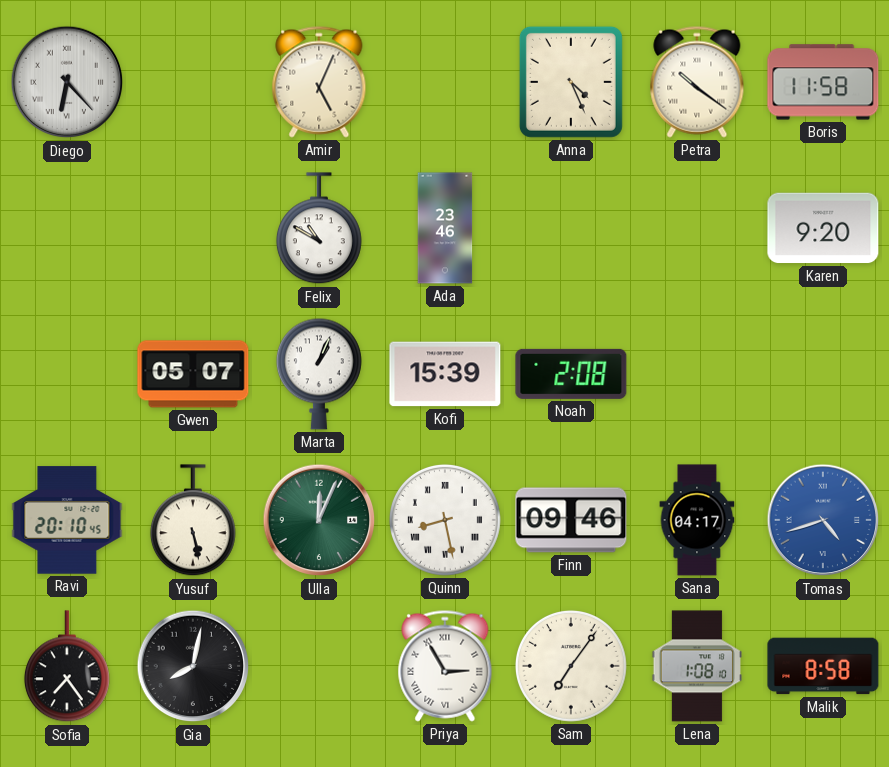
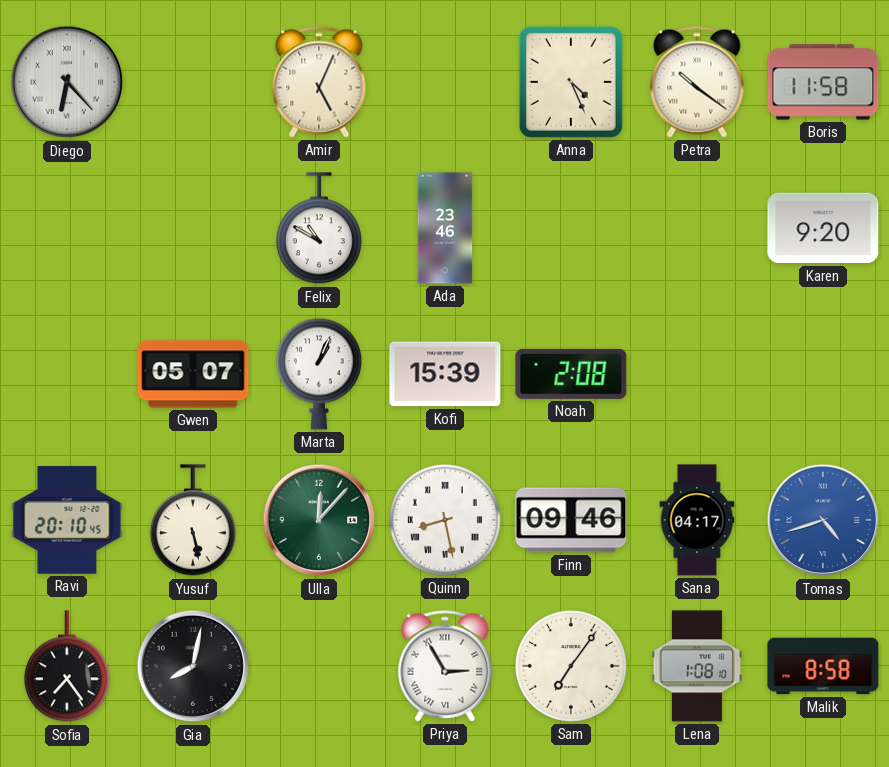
Ulla: 12:04 -> 12:07
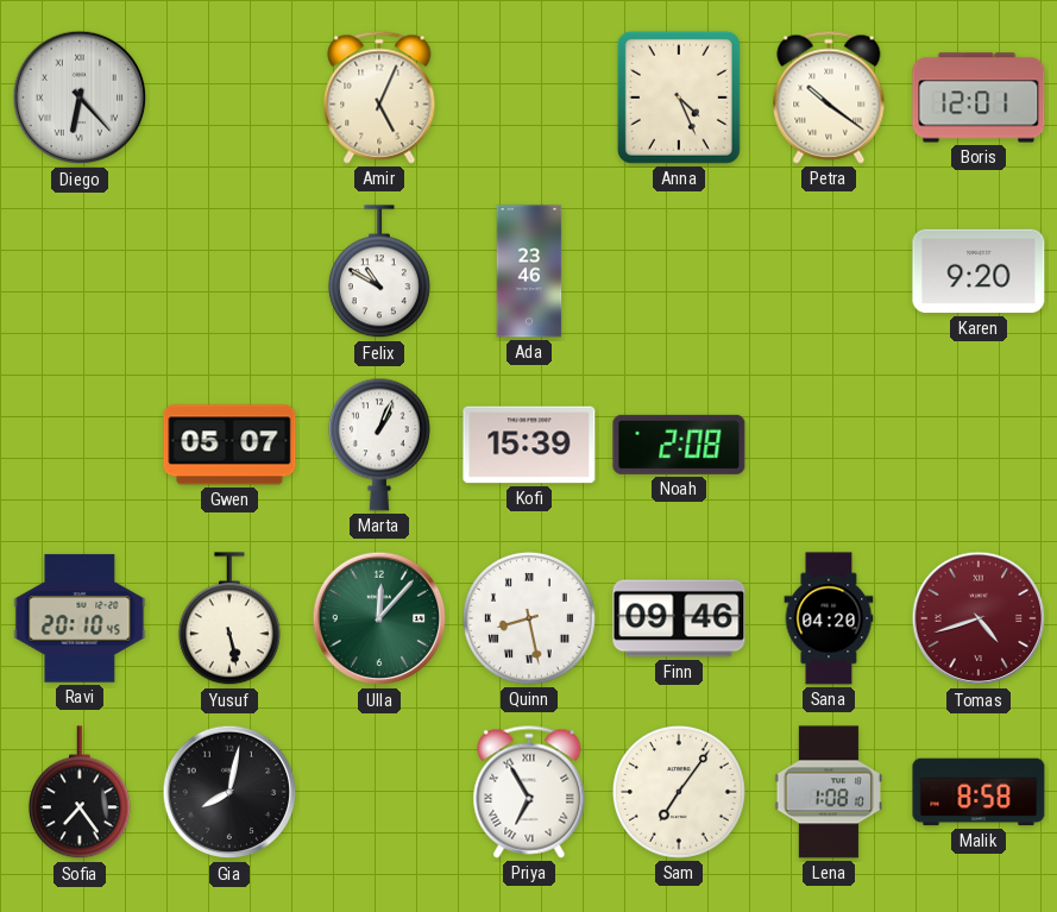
Boris: 11:58 -> 12:01
Sana: 04:17 -> 04:20
Tomas dial: blue -> burgundy
Priya: 2:55 -> 6:55
